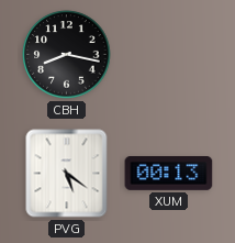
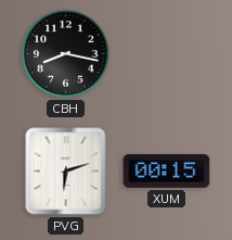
PVG: 5:21 -> 6:12
XUM: 00:13 -> 00:15
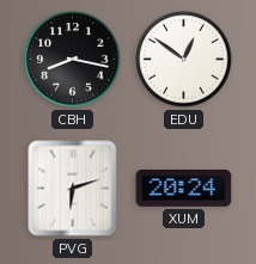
EDU: none -> 12:51
XUM: 00:15 -> 20:24
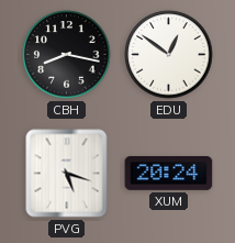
PVG: 6:12 -> 5:18
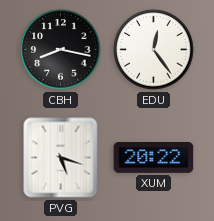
EDU: 12:51 -> 12:24
XUM: 20:24 -> 20:22
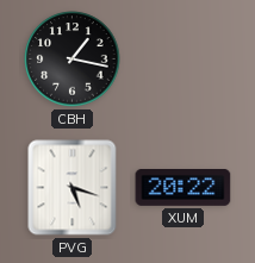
CBH: 8:17 -> 1:17
EDU: 12:24 -> none
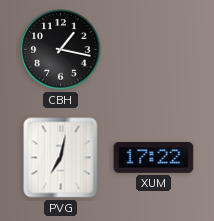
PVG: 5:18 -> 7:02
XUM: 20:22 -> 17:22
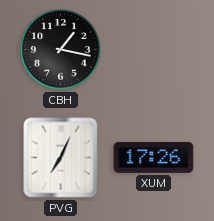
PVG: 7:02 -> 7:04
XUM: 17:22 -> 17:26
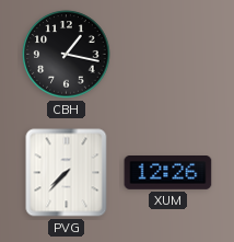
PVG: 7:04 -> 7:37
XUM: 17:26 -> 12:26
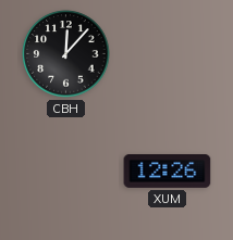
CBH: 1:17 -> 12:07
PVG: 7:37 -> none
